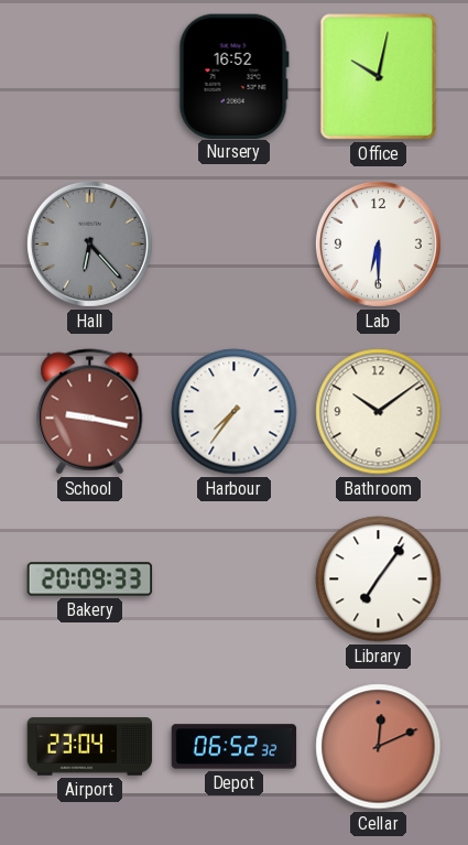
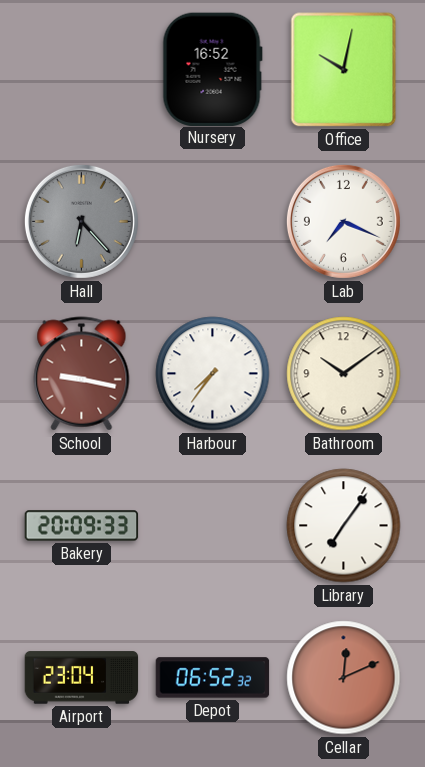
Lab: 6:30 -> 7:19
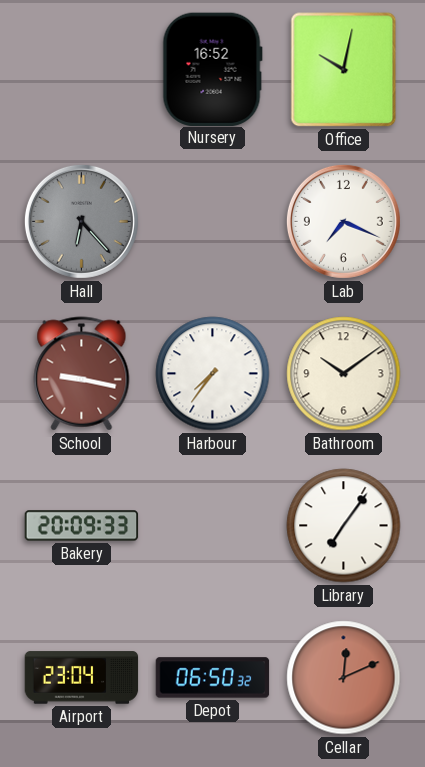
Depot: 06:52 -> 06:50
